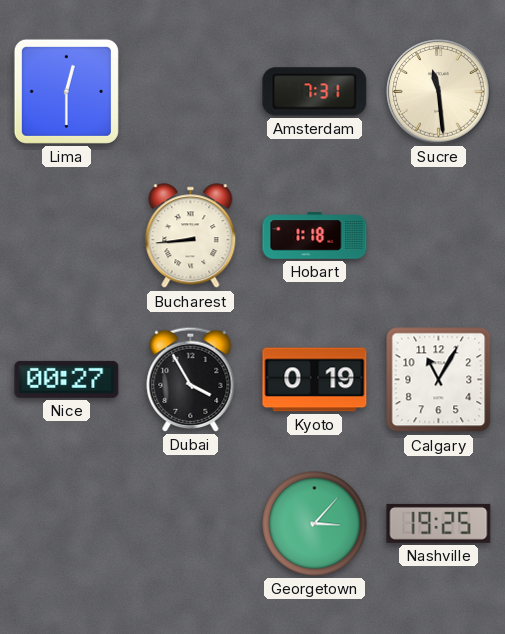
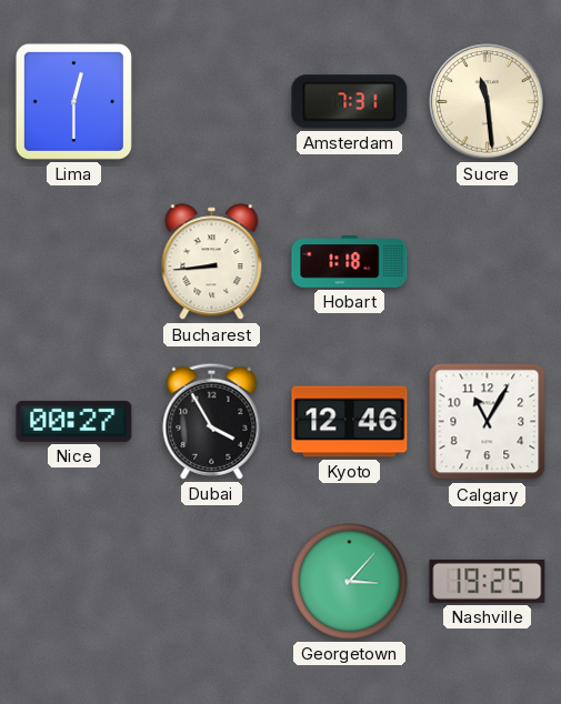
Kyoto: 0:19 -> 12:46
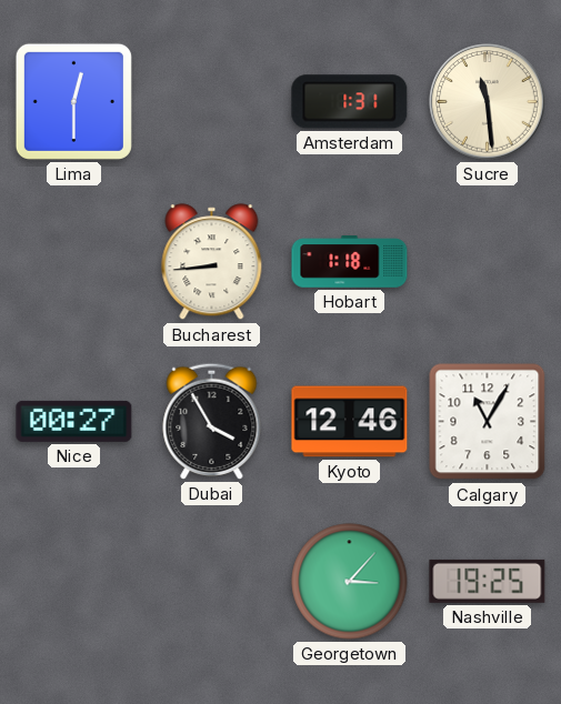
Amsterdam: 7:31 -> 1:31
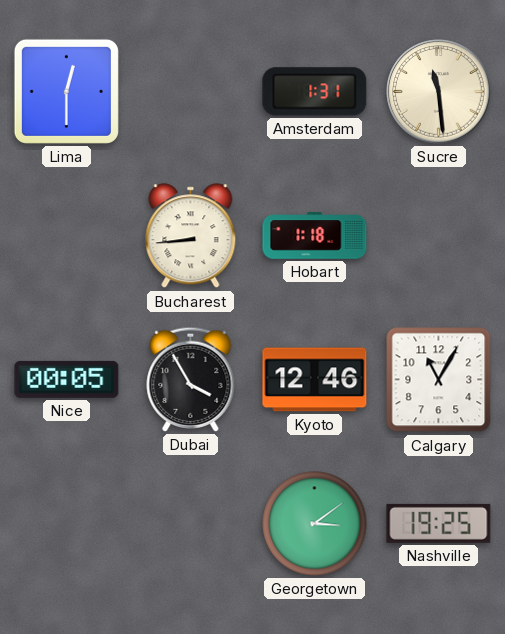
Nice: 00:27 -> 00:05
Georgetown: 3:07 -> 3:09
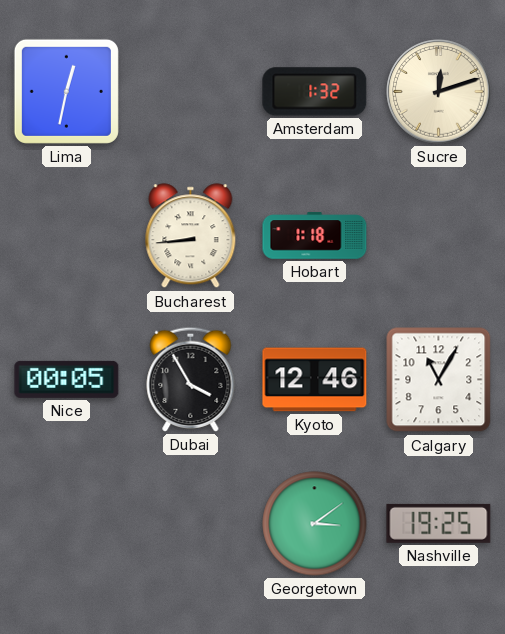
Lima: 12:30 -> 12:32
Amsterdam: 1:31 -> 1:32
Sucre: 11:29 -> 12:12
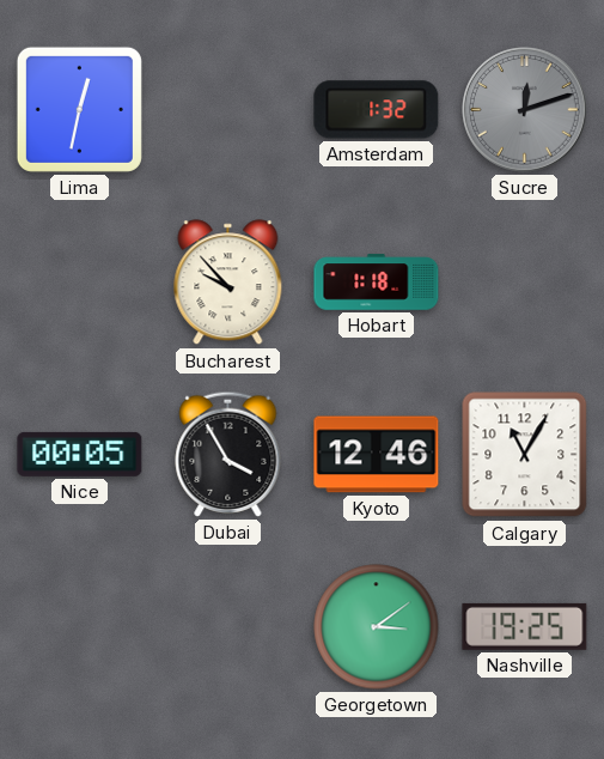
Sucre dial: cream -> grey
Bucharest: 8:44 -> 9:53
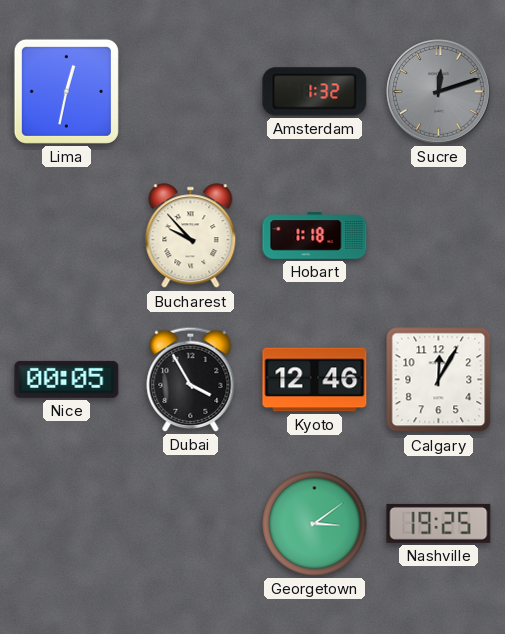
Calgary: 11:05 -> 12:05
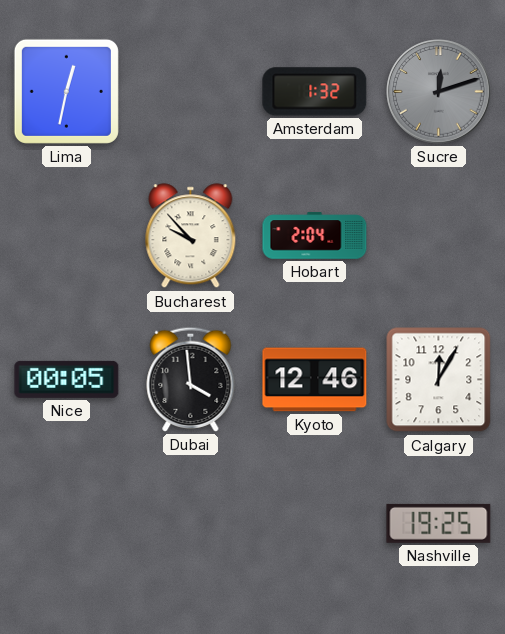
Hobart: 1:18 -> 2:04
Dubai: 3:55 -> 3:59
Georgetown: 3:09 -> none
